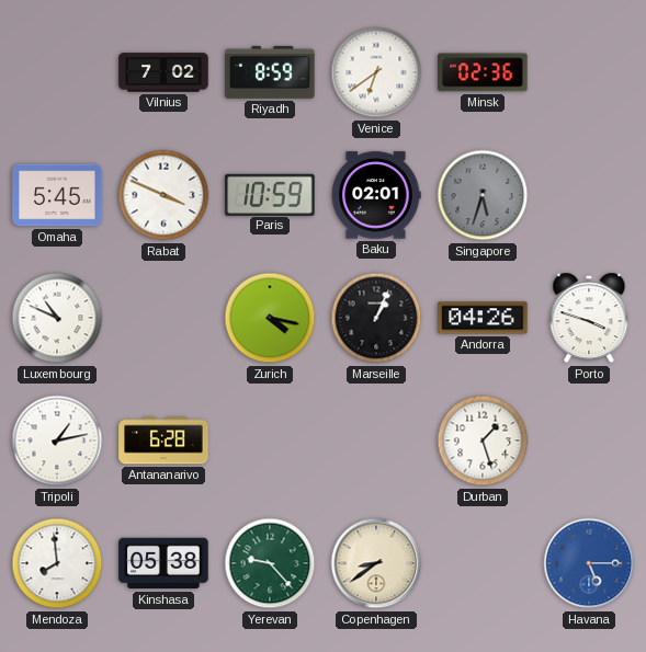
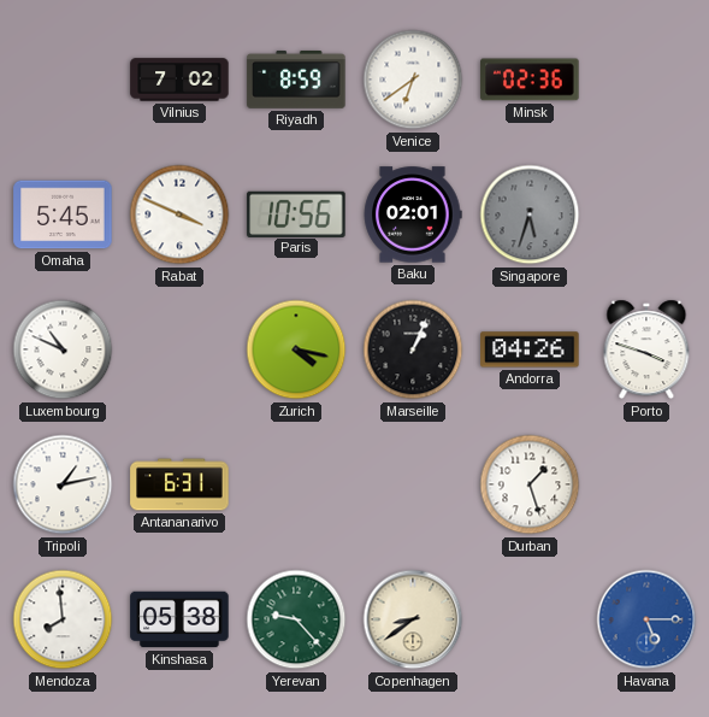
Paris: 10:59 -> 10:56
Antananarivo: 6:28 -> 6:31
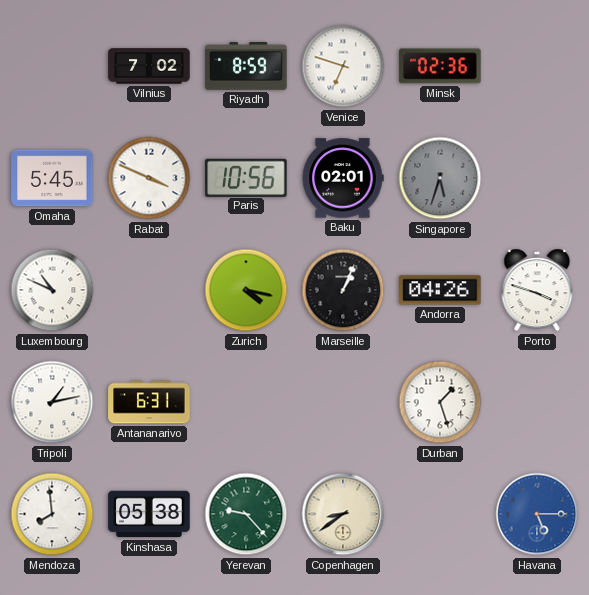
Venice: 6:39 -> 6:48
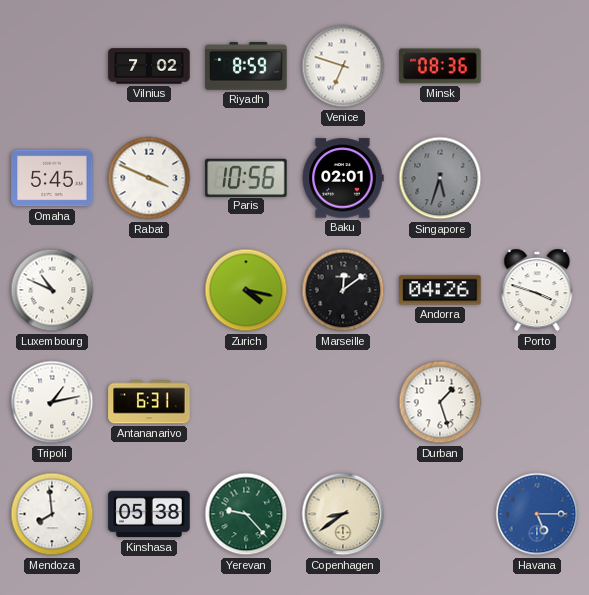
Minsk: 02:36 -> 08:36
Marseille: 1:04 -> 12:09
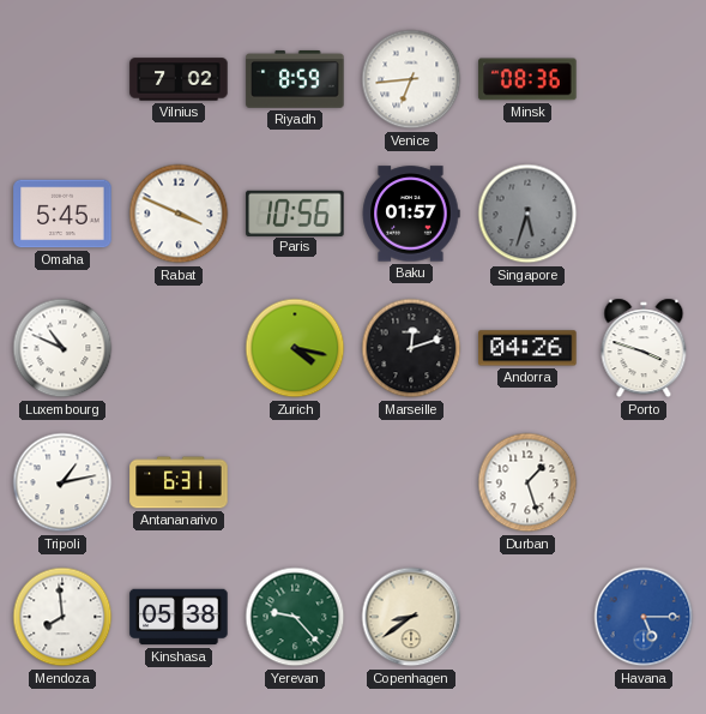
Venice: 6:48 -> 6:44
Baku: 02:01 -> 01:57
Marseille: 12:09 -> 12:12
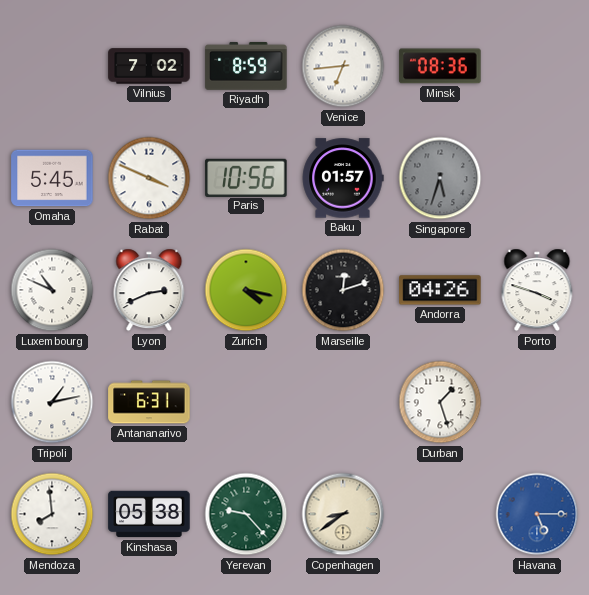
Lyon: none -> 2:41
